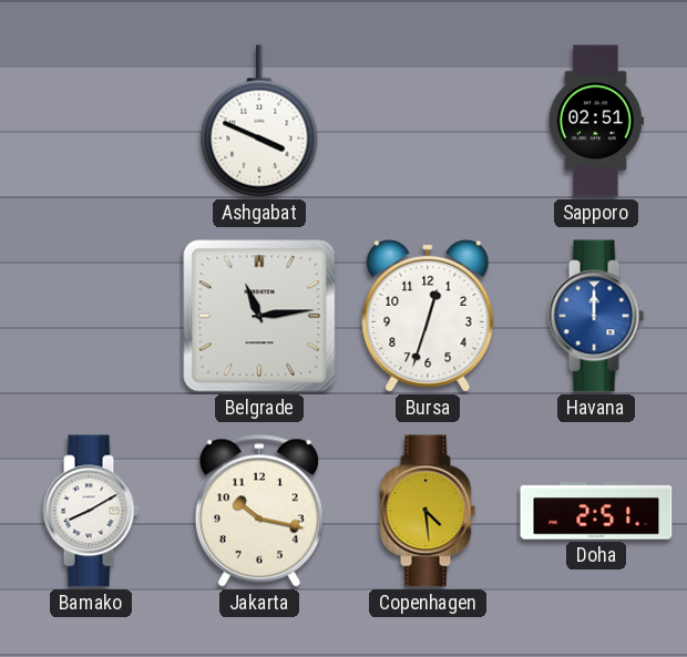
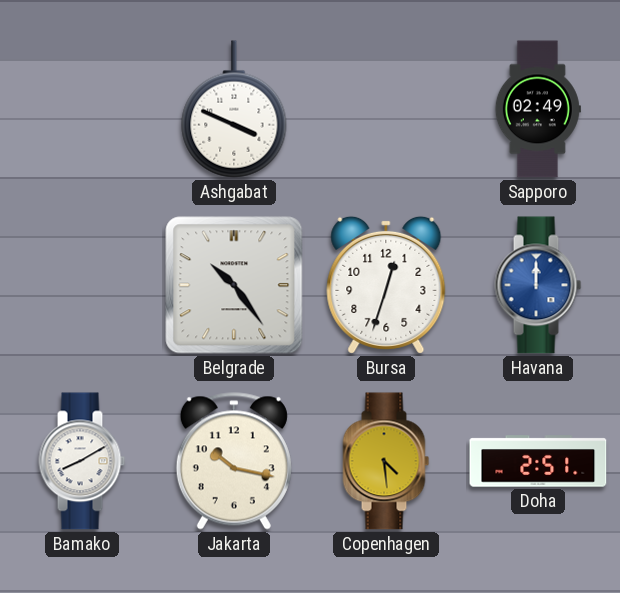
Sapporo: 02:51 -> 02:49
Belgrade: 11:14 -> 10:24
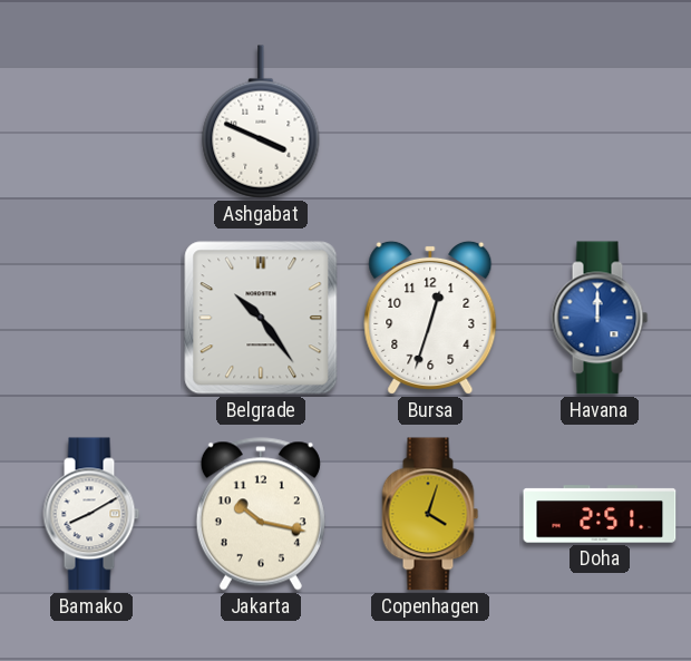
Sapporo: 02:49 -> none
Copenhagen: 4:29 -> 4:03
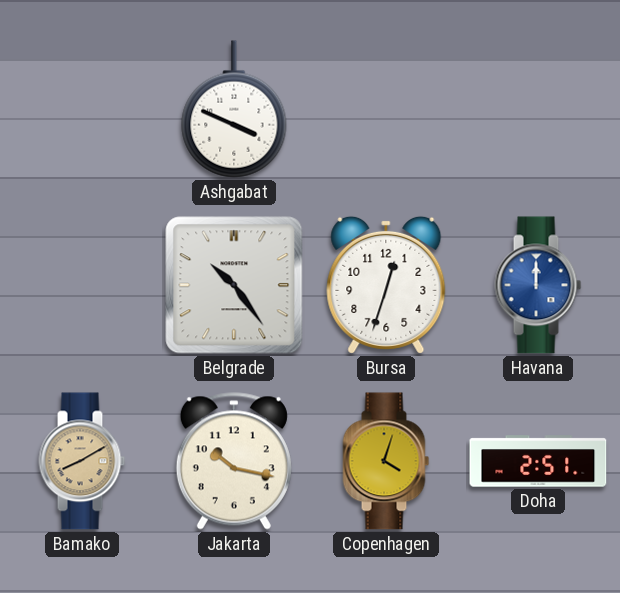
Bamako dial: white -> champagne
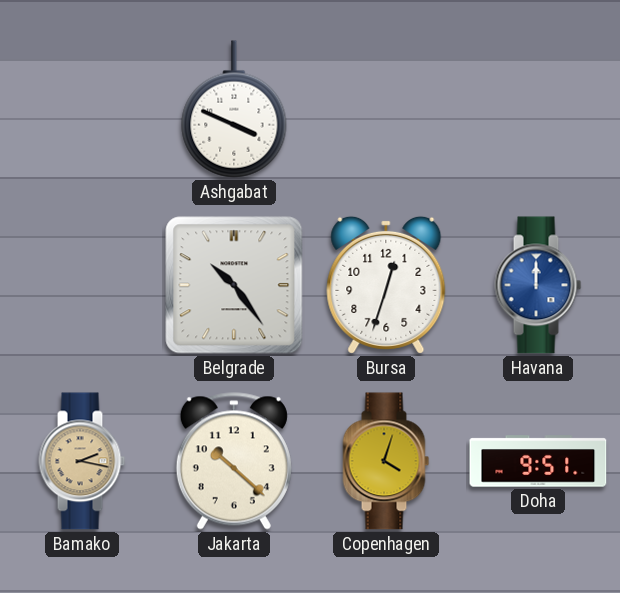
Bamako: 8:10 -> 2:17
Jakarta: 10:17 -> 10:22
Doha: 2:51 -> 9:51
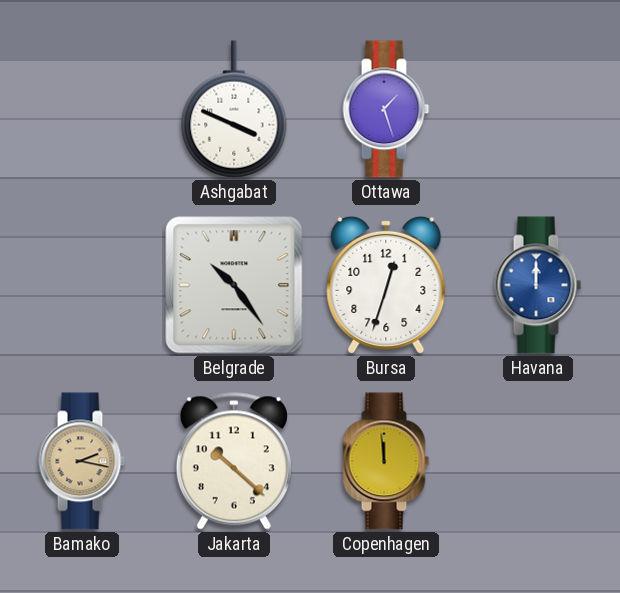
Ottawa: none -> 1:27
Copenhagen: 4:03 -> 11:59
Doha: 9:51 -> none
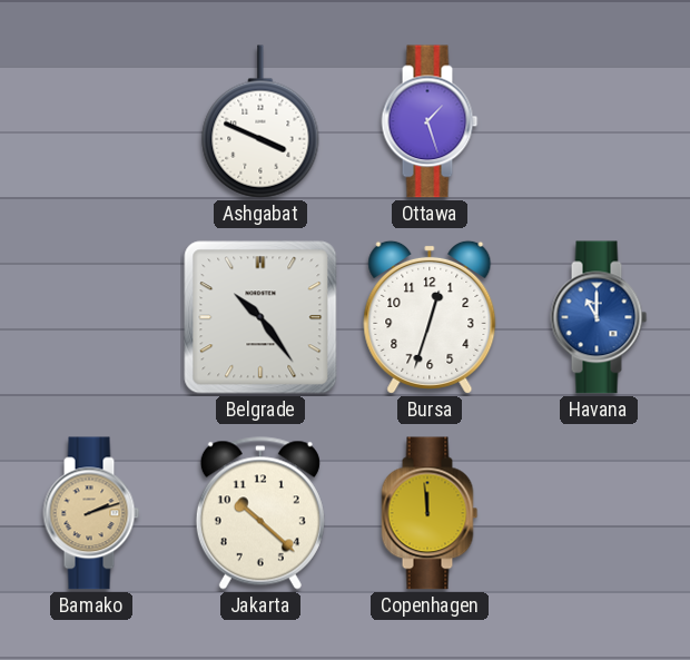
Havana: 12:00 -> 11:00
Bamako: 2:17 -> 2:12
